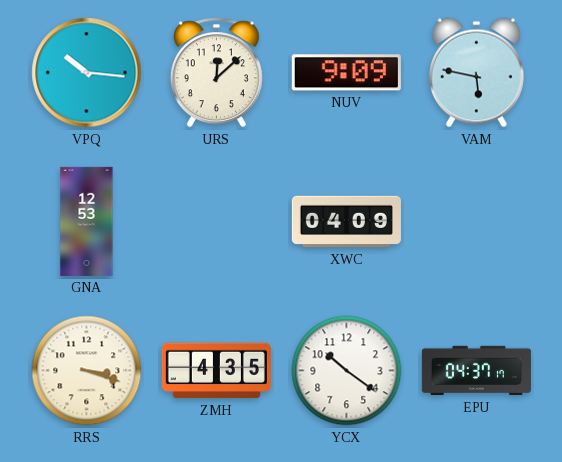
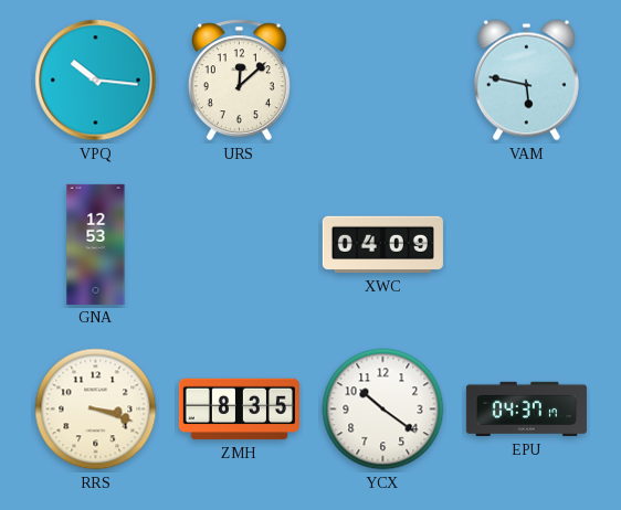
NUV: 9:09 -> none
ZMH: 4:35 -> 8:35
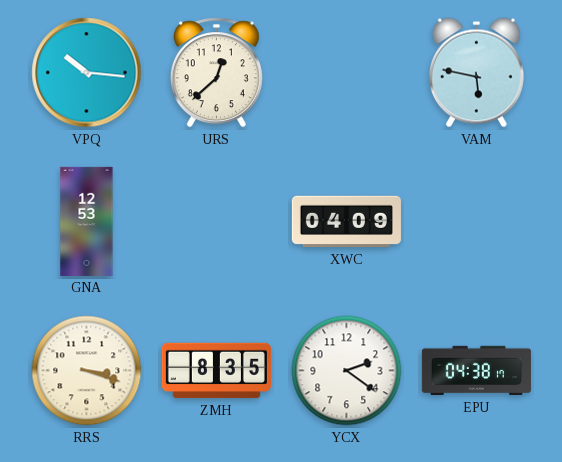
URS: 12:08 -> 12:38
YCX: 10:21 -> 2:21
EPU: 04:37 -> 04:38
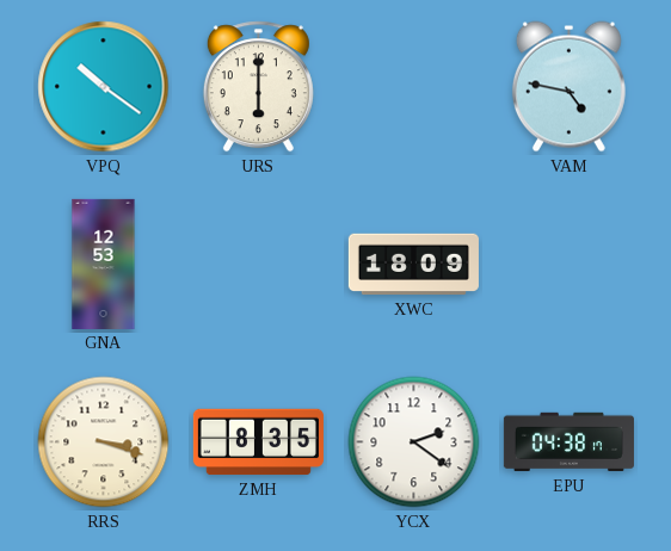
VPQ: 10:16 -> 10:21
URS: 12:38 -> 6:00
VAM: 5:47 -> 4:47
XWC: 04:09 -> 18:09
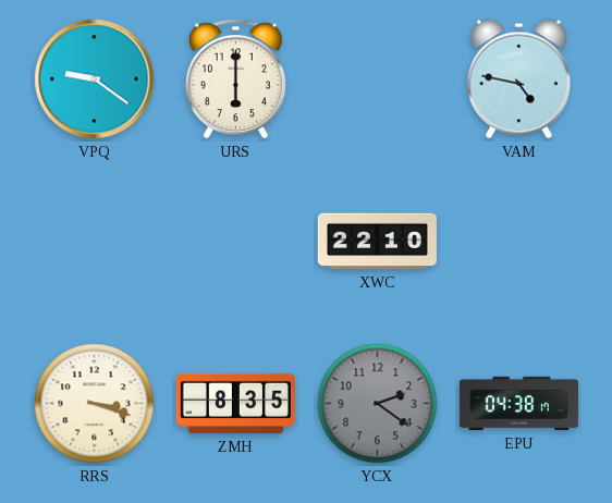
VPQ: 10:21 -> 9:21
GNA: 12:53 -> none
XWC: 18:09 -> 22:10
YCX dial: white -> grey
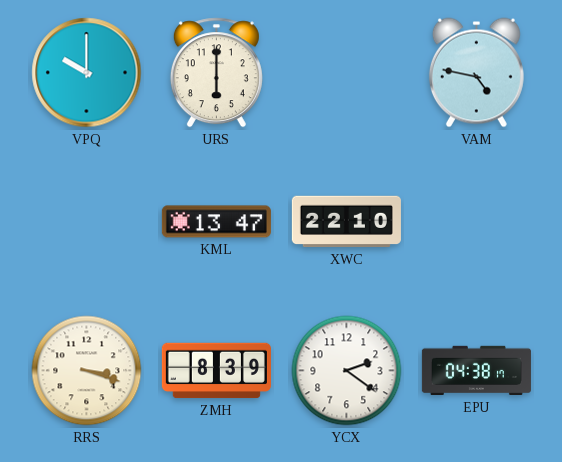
VPQ: 9:21 -> 10:00
KML: none -> 13:47
ZMH: 8:35 -> 8:39
YCX dial: grey -> white
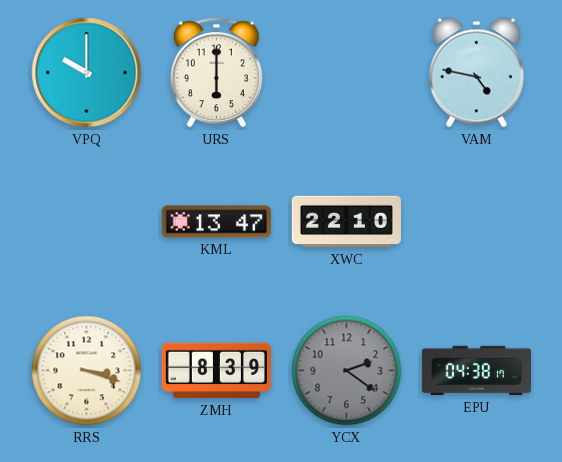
YCX dial: white -> grey
